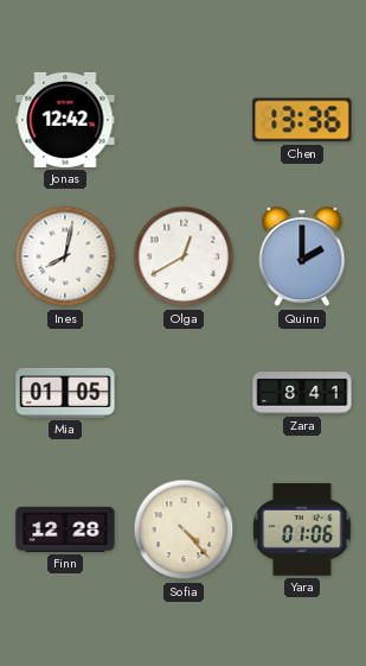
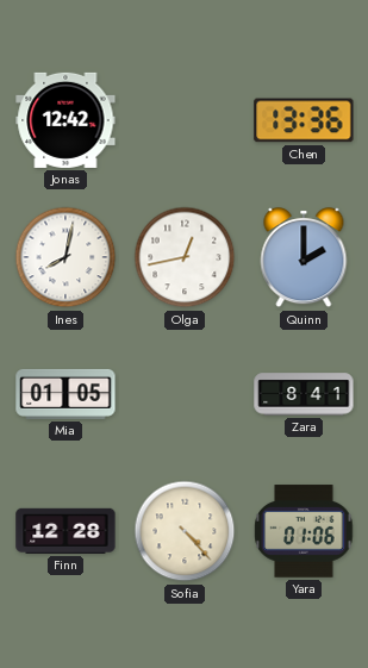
Olga: 12:40 -> 12:43
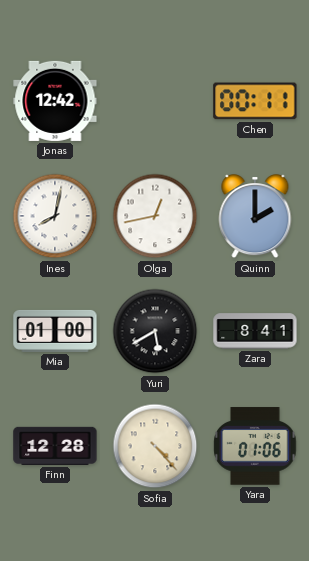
Chen: 13:36 -> 00:11
Mia: 01:05 -> 01:00
Yuri: none -> 5:40
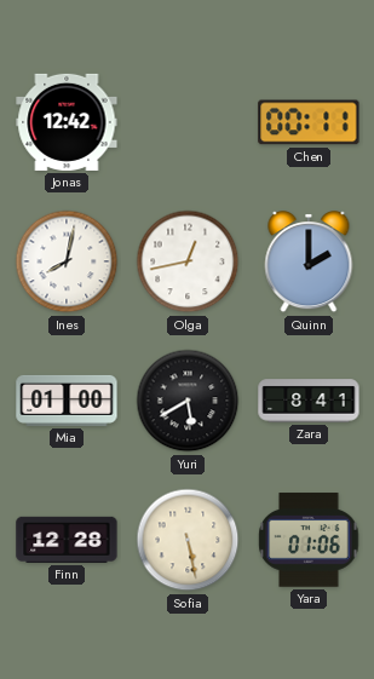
Sofia: 4:23 -> 5:28
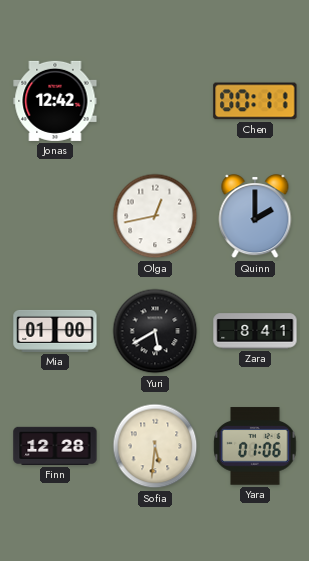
Ines: 8:02 -> none
Sofia: 5:28 -> 5:31
